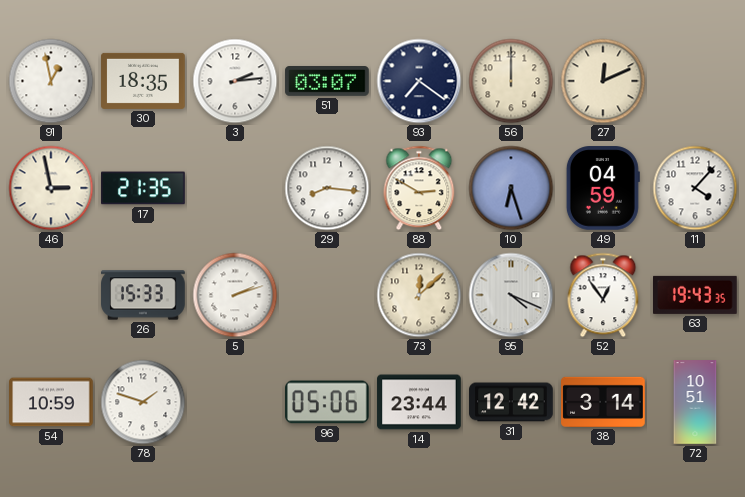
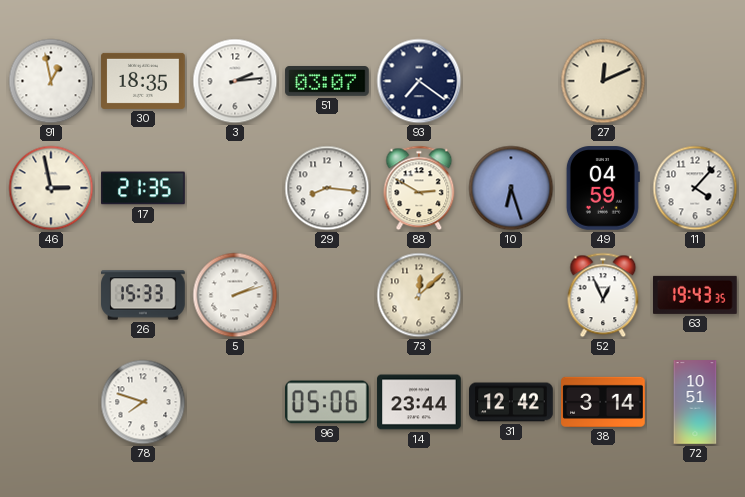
56: 12:00 -> none
95: 4:19 -> none
52: 12:54 -> 12:56
54: 10:59 -> none
78: 1:48 -> 7:48
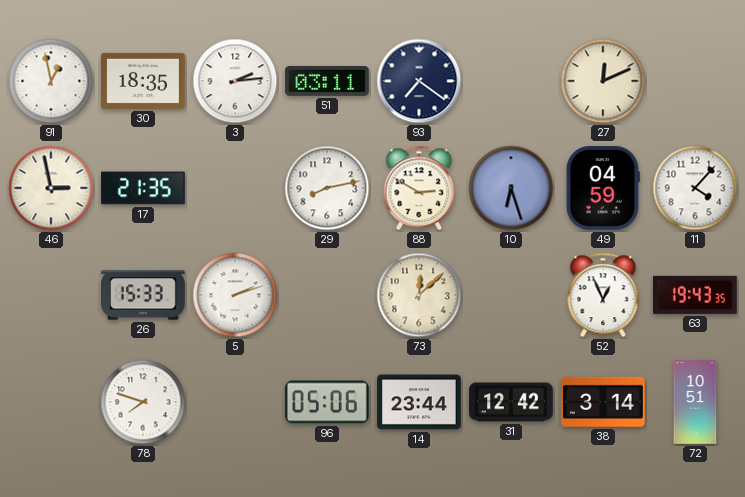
51: 03:07 -> 03:11
29: 8:16 -> 8:13
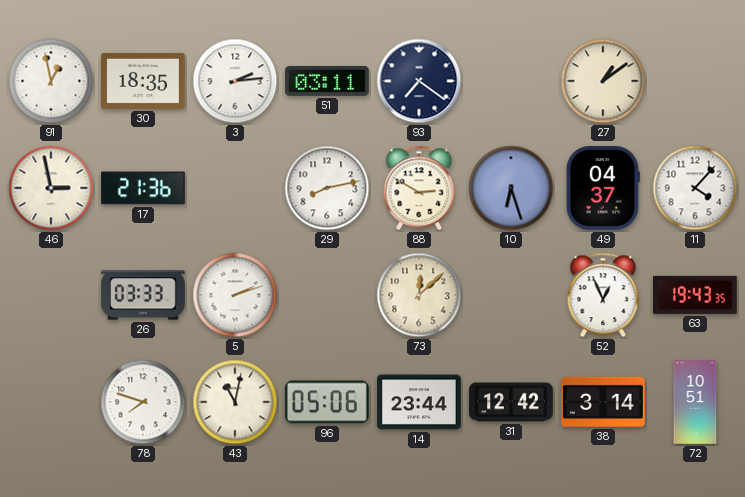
27: 12:11 -> 1:09
17: 21:35 -> 21:36
49: 04:59 -> 04:37
26: 15:33 -> 03:33
43: none -> 11:02
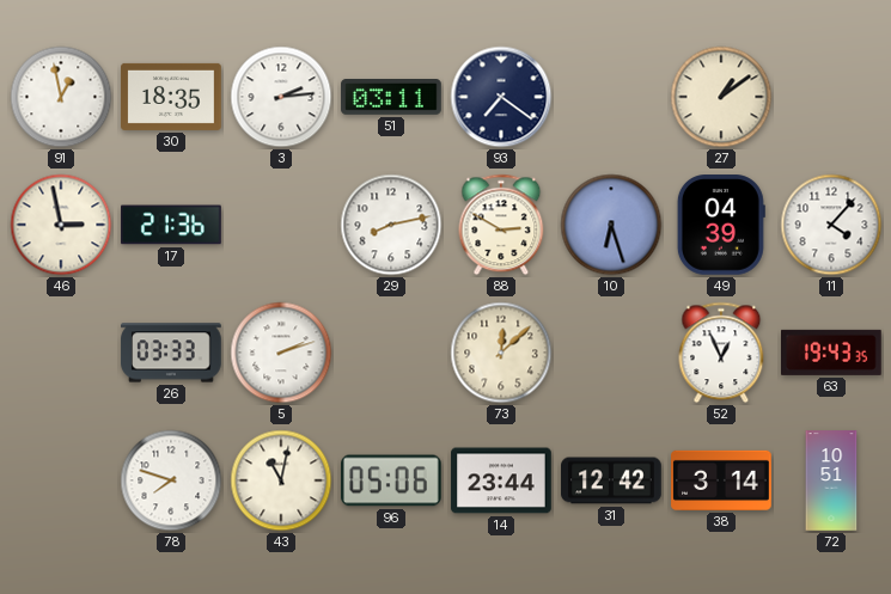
49: 04:37 -> 04:39
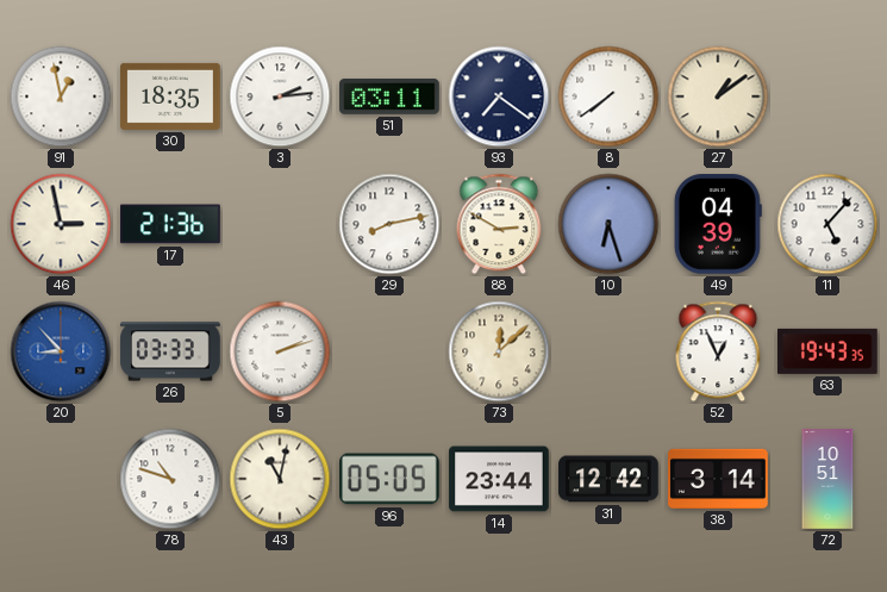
8: none -> 7:39
11: 4:07 -> 5:07
20: none -> 8:53
78: 7:48 -> 10:48
96: 05:06 -> 05:05
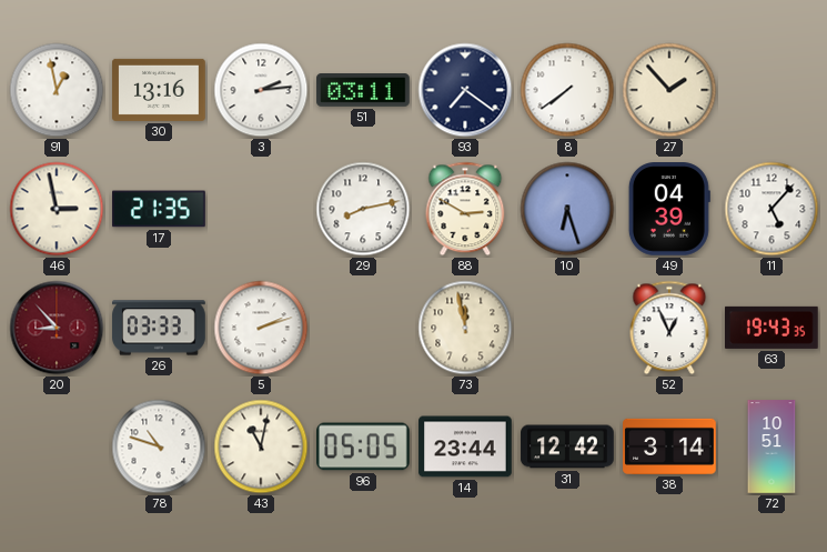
30: 18:35 -> 13:16
27: 1:09 -> 1:53
17: 21:36 -> 21:35
20 dial: blue -> burgundy
73: 12:08 -> 11:58
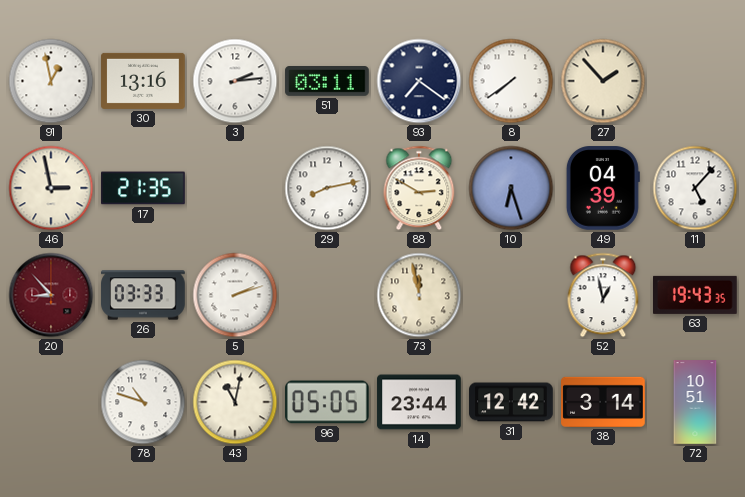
52: 12:56 -> 12:58
